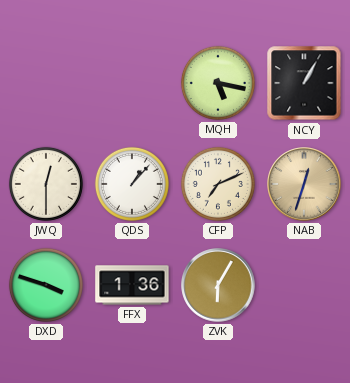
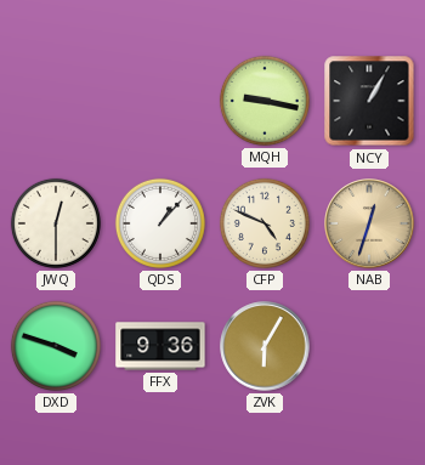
MQH: 5:17 -> 9:17
CFP: 7:11 -> 4:49
FFX: 1:36 -> 9:36
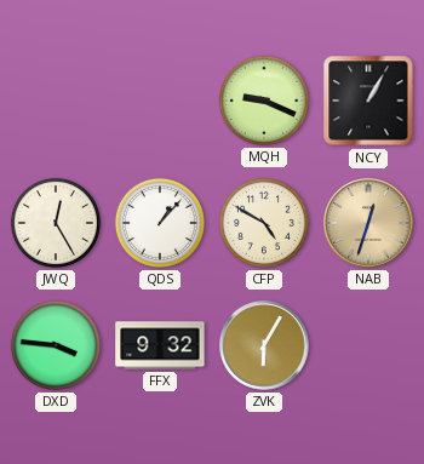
MQH: 9:17 -> 9:19
JWQ: 12:30 -> 12:25
CFP: 4:49 -> 4:50
DXD: 3:48 -> 3:46
FFX: 9:36 -> 9:32
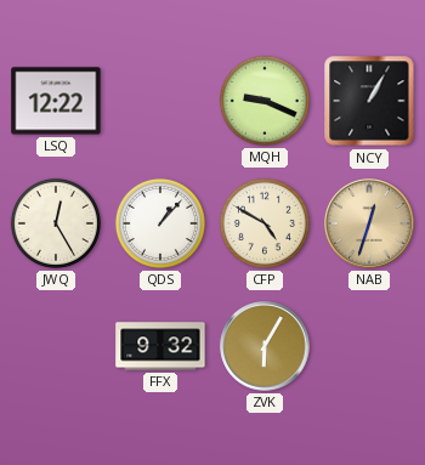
LSQ: none -> 12:22
DXD: 3:46 -> none
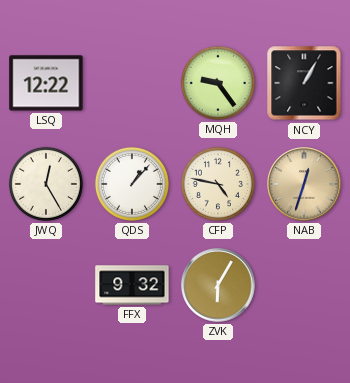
MQH: 9:19 -> 9:24
CFP: 4:50 -> 4:47
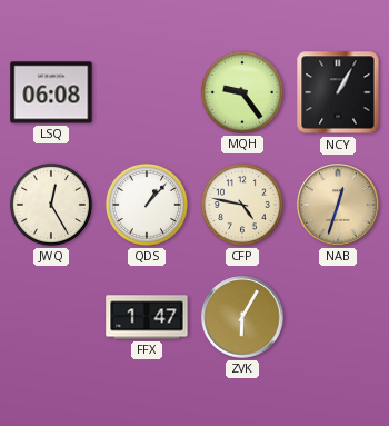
LSQ: 12:22 -> 06:08
FFX: 9:32 -> 1:47
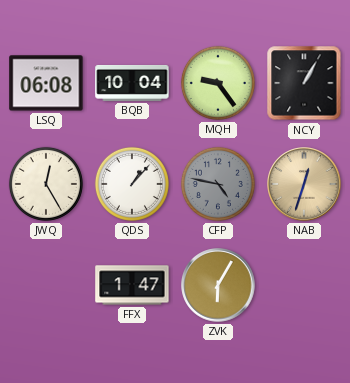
BQB: none -> 10:04
CFP dial: cream -> grey
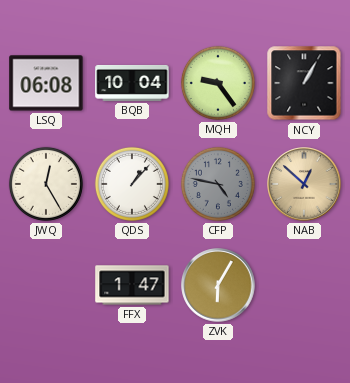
NAB: 12:33 -> 12:52
